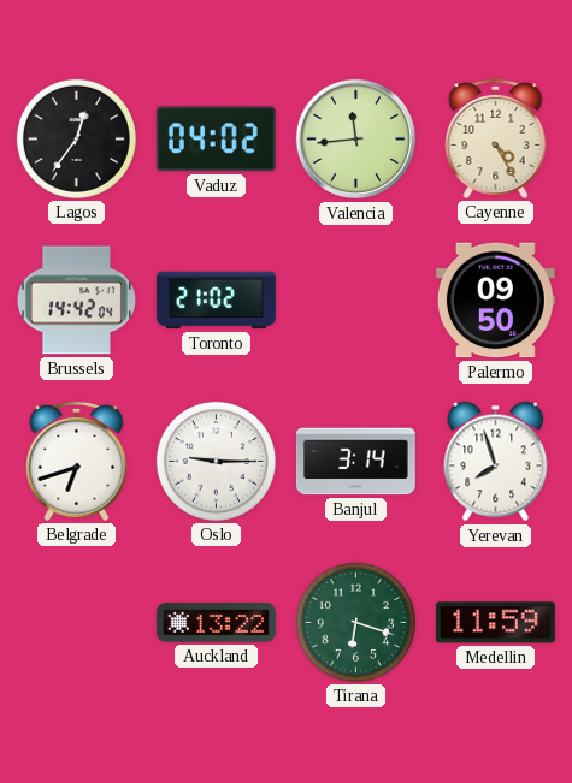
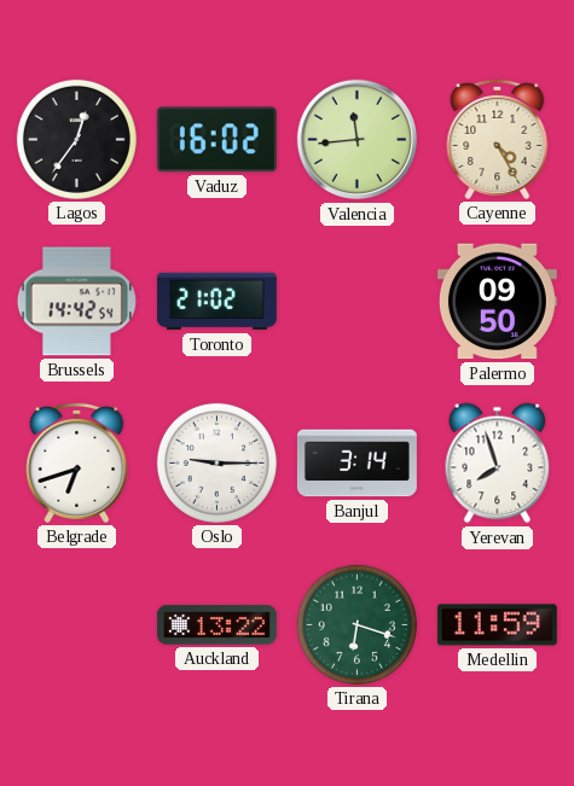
Vaduz: 04:02 -> 16:02
Brussels: 14:42:04 -> 14:42:54
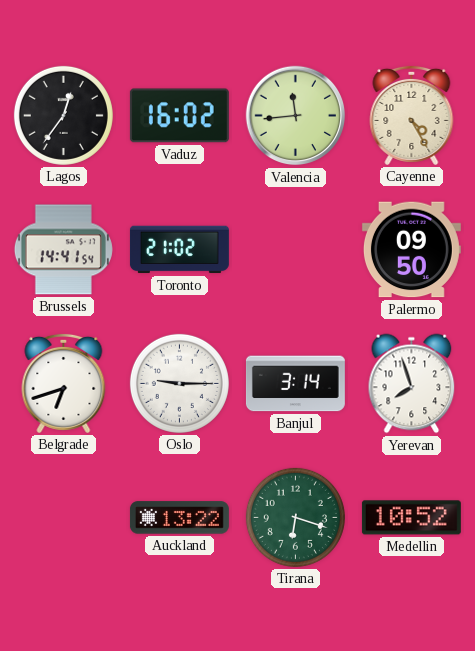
Brussels: 14:42 -> 14:41
Medellin: 11:59 -> 10:52
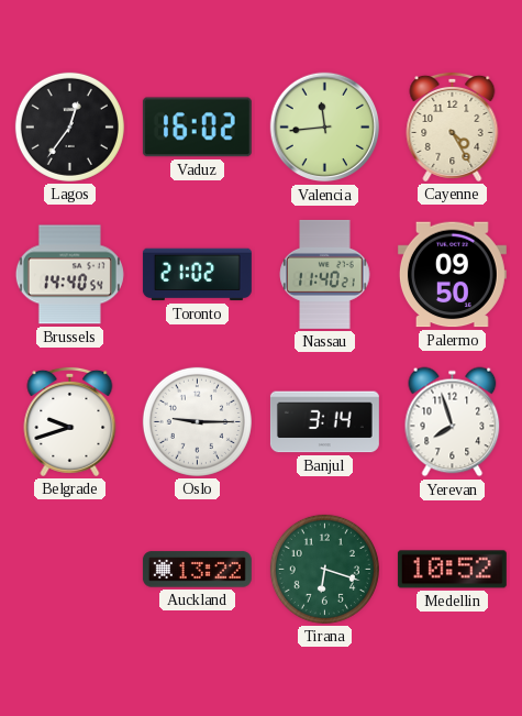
Brussels: 14:41 -> 14:40
Nassau: none -> 11:40
Belgrade: 6:42 -> 9:42
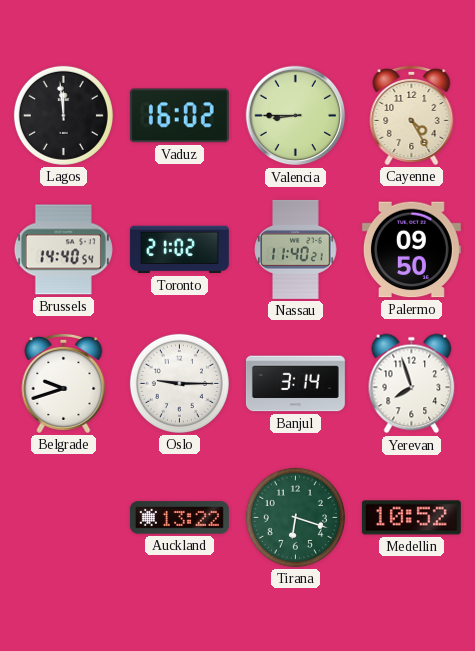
Lagos: 12:36 -> 11:59
Valencia: 11:44 -> 8:45
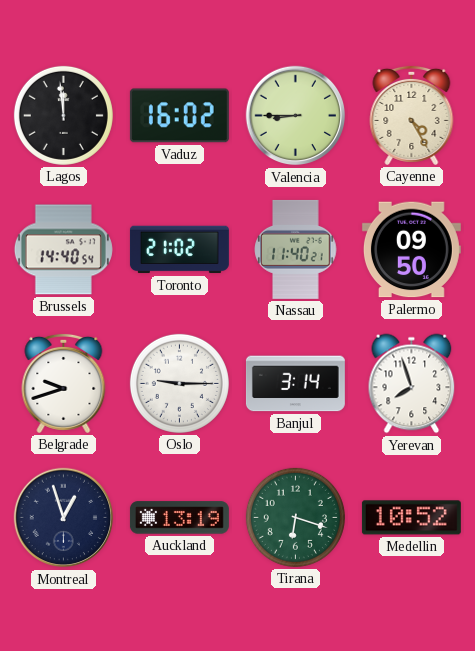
Montreal: none -> 12:57
Auckland: 13:22 -> 13:19
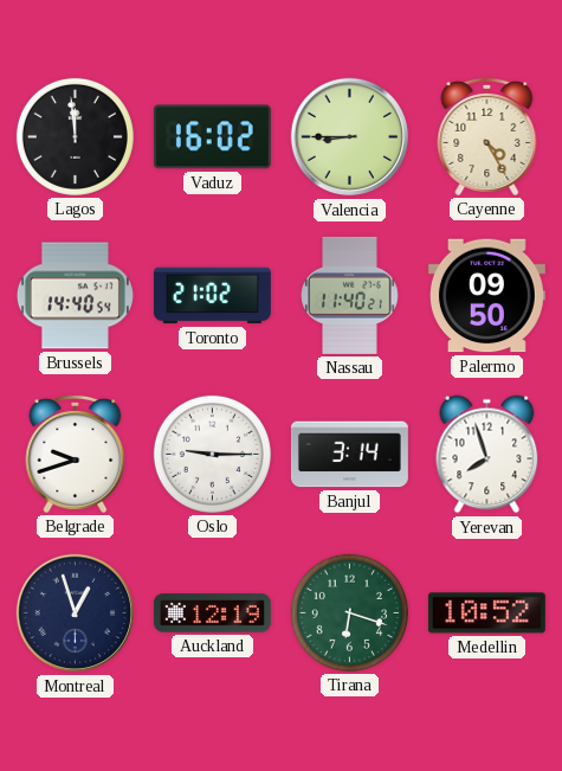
Auckland: 13:19 -> 12:19
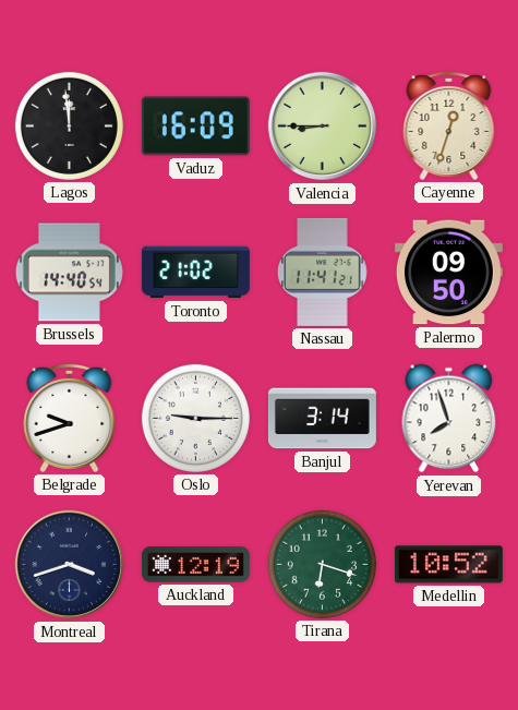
Vaduz: 16:02 -> 16:09
Cayenne: 4:25 -> 12:33
Nassau: 11:40 -> 11:41
Montreal: 12:57 -> 3:42
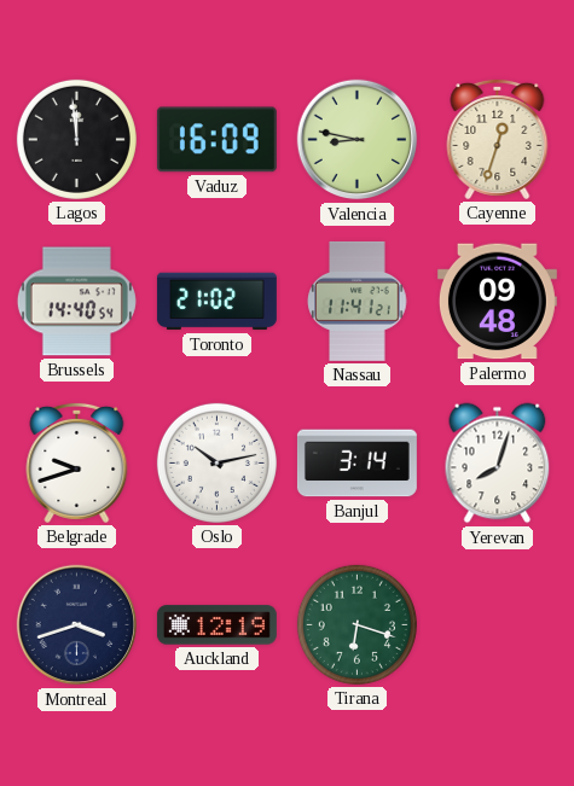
Valencia: 8:45 -> 8:47
Palermo: 09:50 -> 09:48
Oslo: 9:15 -> 10:13
Yerevan: 7:57 -> 8:03
Medellin: 10:52 -> none
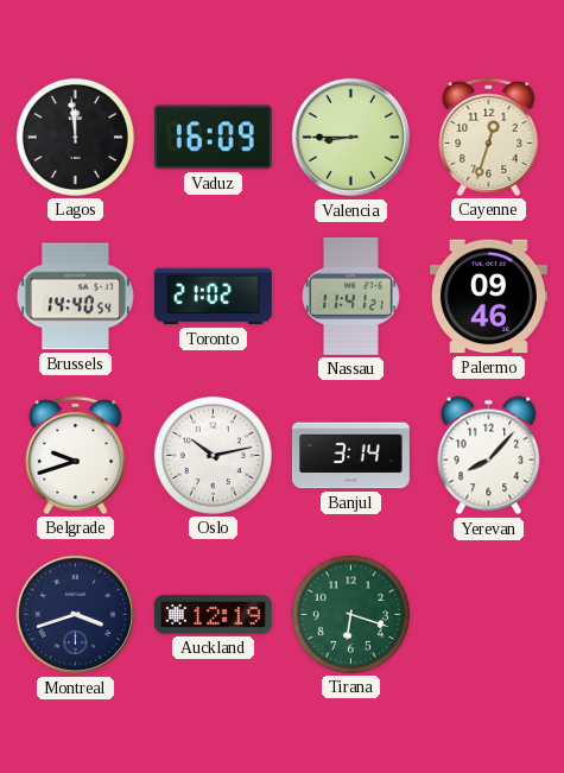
Valencia: 8:47 -> 8:45
Palermo: 09:48 -> 09:46
Yerevan: 8:03 -> 8:07
